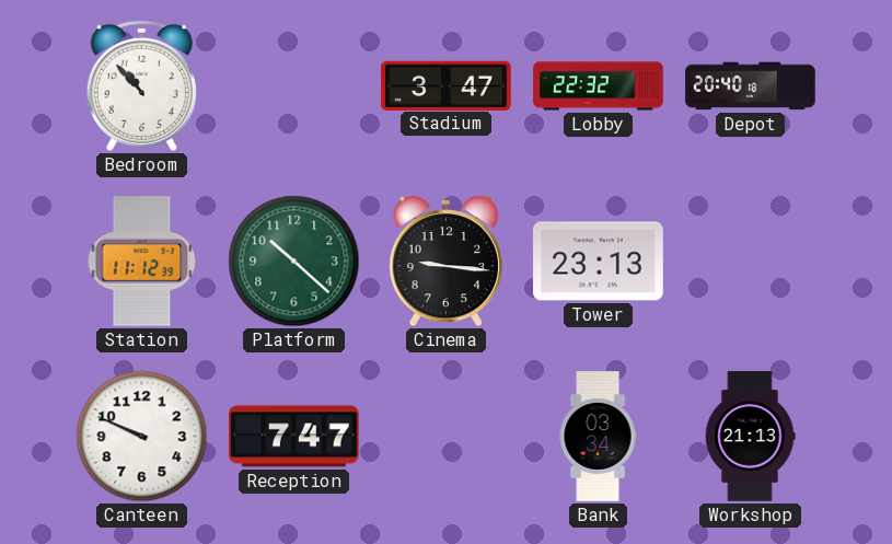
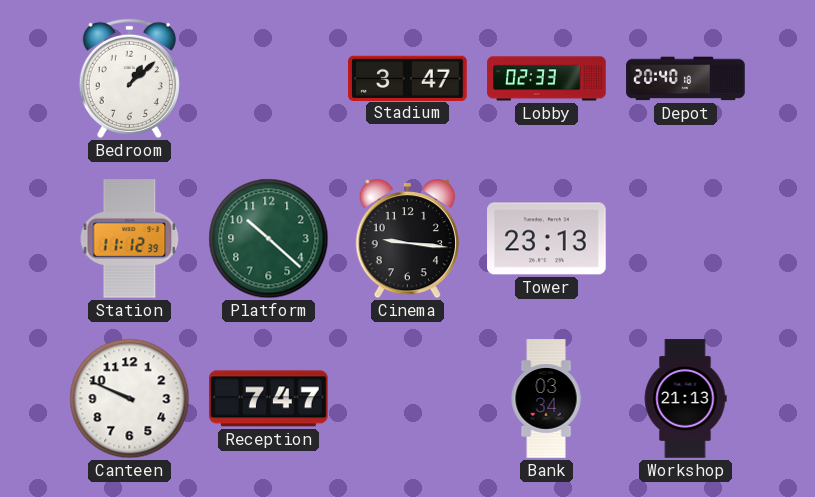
Bedroom: 10:53 -> 1:08
Lobby: 22:32 -> 02:33
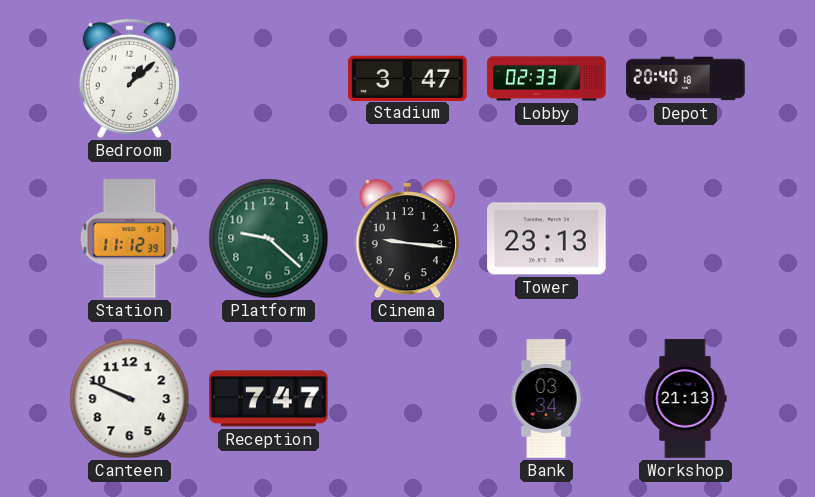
Platform: 10:22 -> 9:22
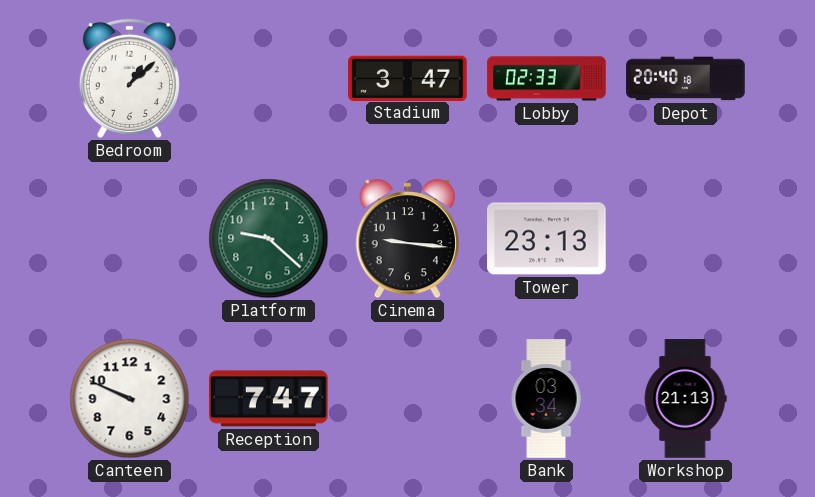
Station: 11:12 -> none
